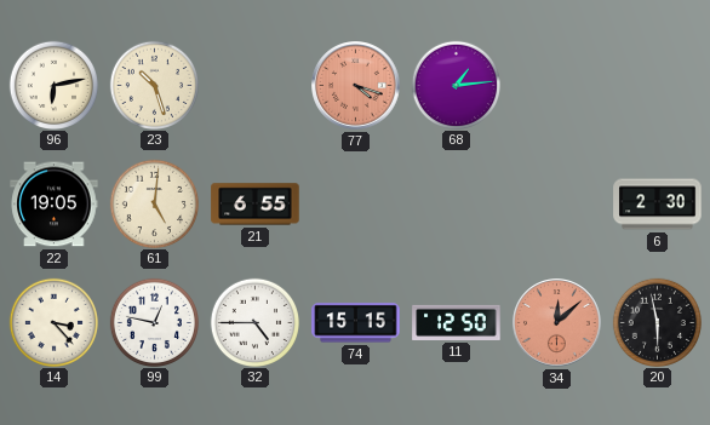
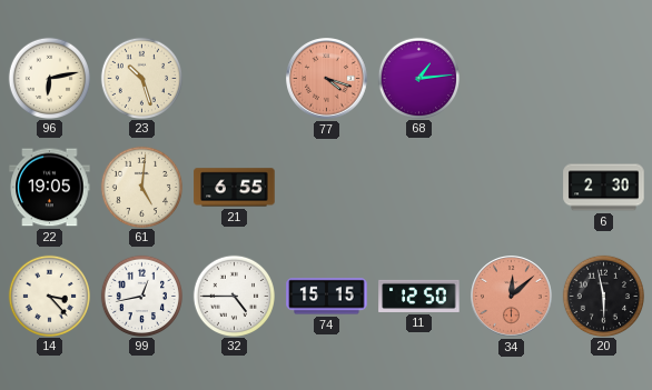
99: 12:47 -> 12:43
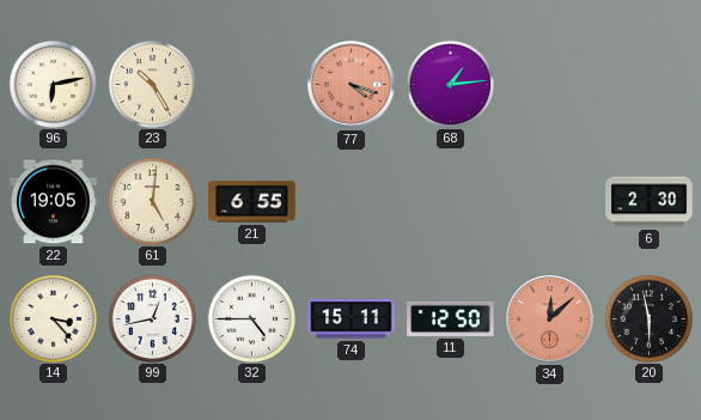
23: 10:27 -> 10:25
74: 15:15 -> 15:11
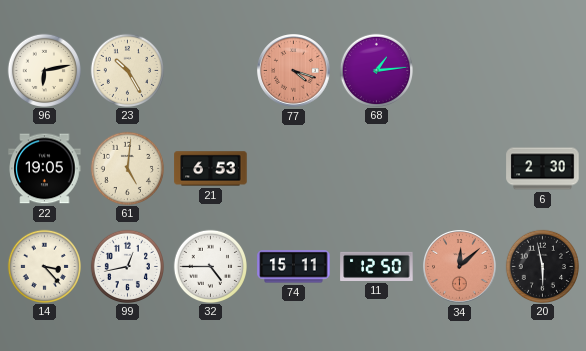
21: 6:55 -> 6:53
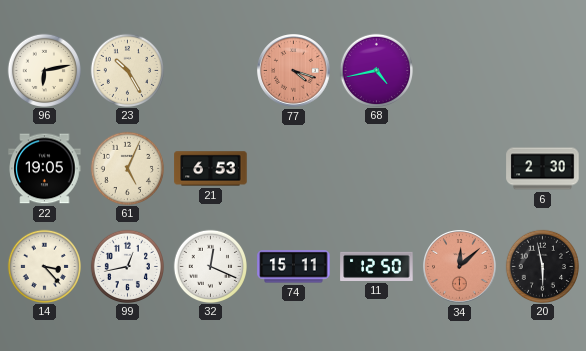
68: 1:14 -> 4:43
61: 5:01 -> 5:04
32: 4:45 -> 12:19
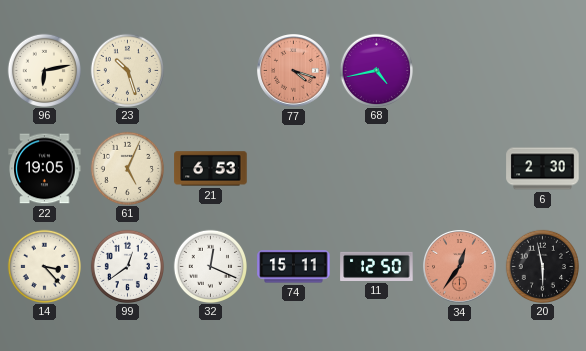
23: 10:25 -> 10:27
99: 12:43 -> 12:39
34: 12:08 -> 12:36
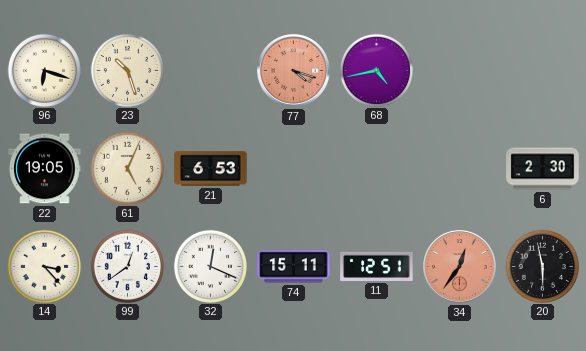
96: 6:13 -> 6:18
11: 12:50 -> 12:51
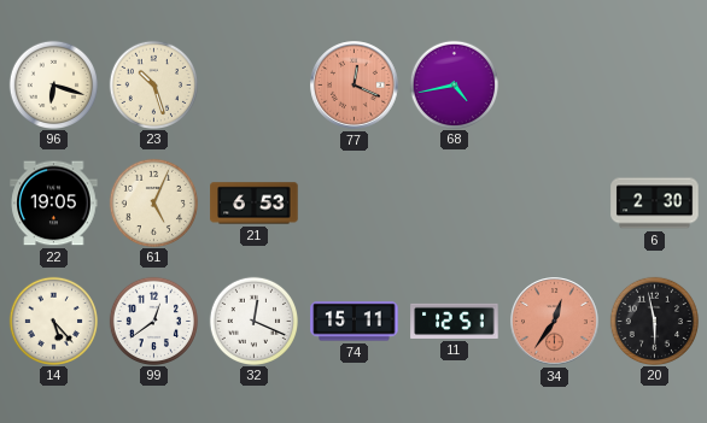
77: 4:18 -> 12:19
14: 3:23 -> 5:23
